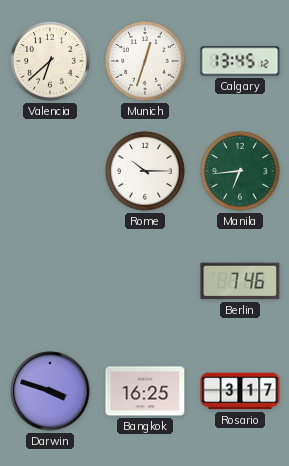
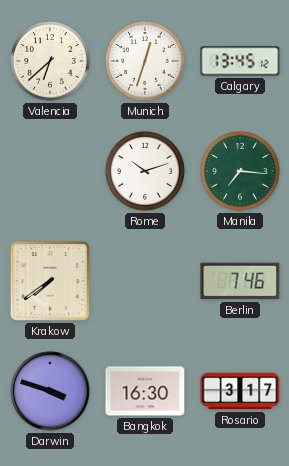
Rome: 10:15 -> 10:12
Manila: 6:44 -> 7:16
Krakow: none -> 7:39
Bangkok: 16:25 -> 16:30
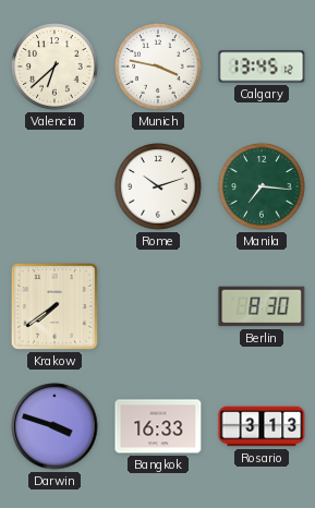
Munich: 12:33 -> 3:47
Berlin: 7:46 -> 8:30
Bangkok: 16:30 -> 16:33
Rosario: 3:17 -> 3:13
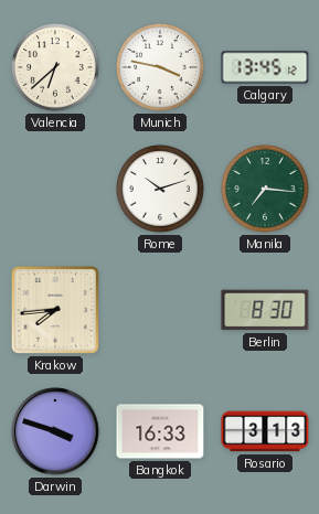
Krakow: 7:39 -> 7:44
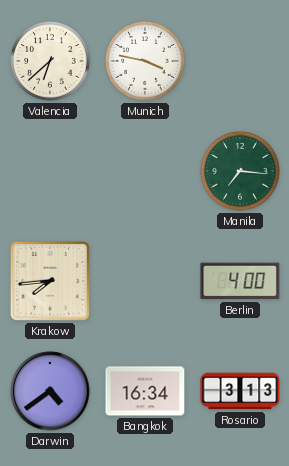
Calgary: 13:45 -> none
Rome: 10:12 -> none
Berlin: 8:30 -> 4:00
Darwin: 3:48 -> 4:39
Bangkok: 16:33 -> 16:34
